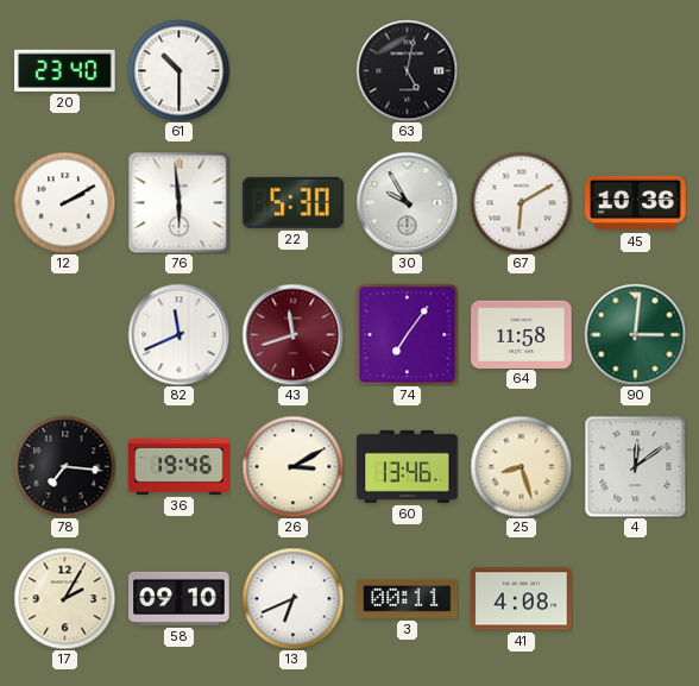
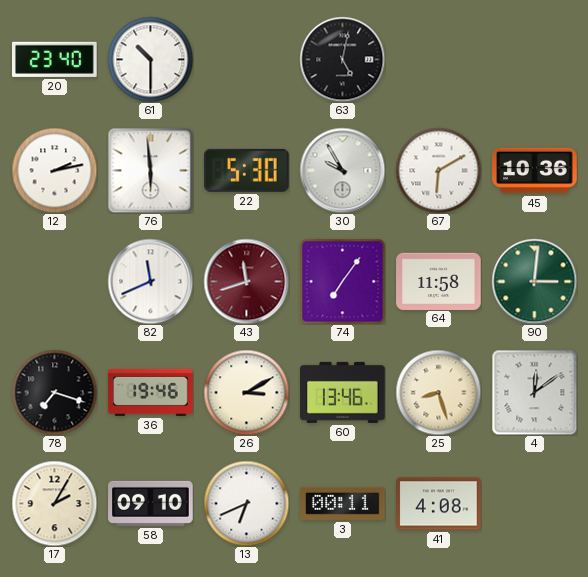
12: 2:10 -> 2:13
78: 7:16 -> 7:18
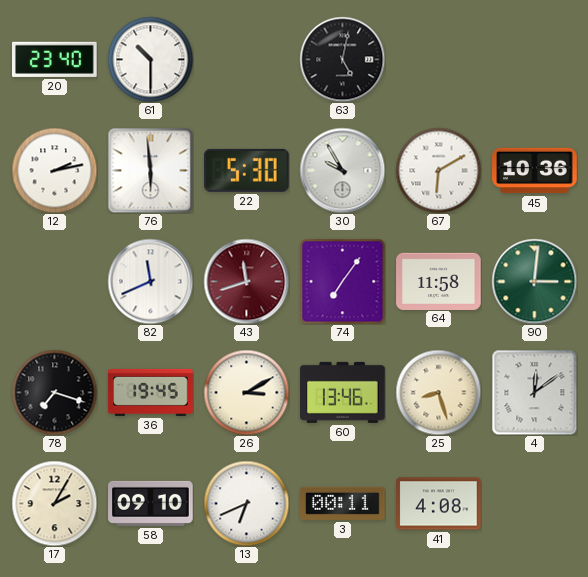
36: 19:46 -> 19:45
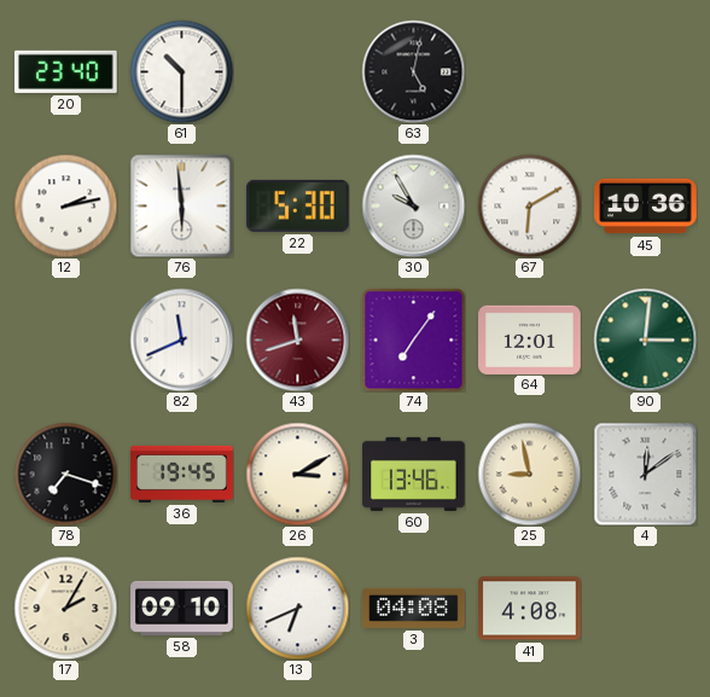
64: 11:58 -> 12:01
25: 8:27 -> 8:58
3: 00:11 -> 04:08
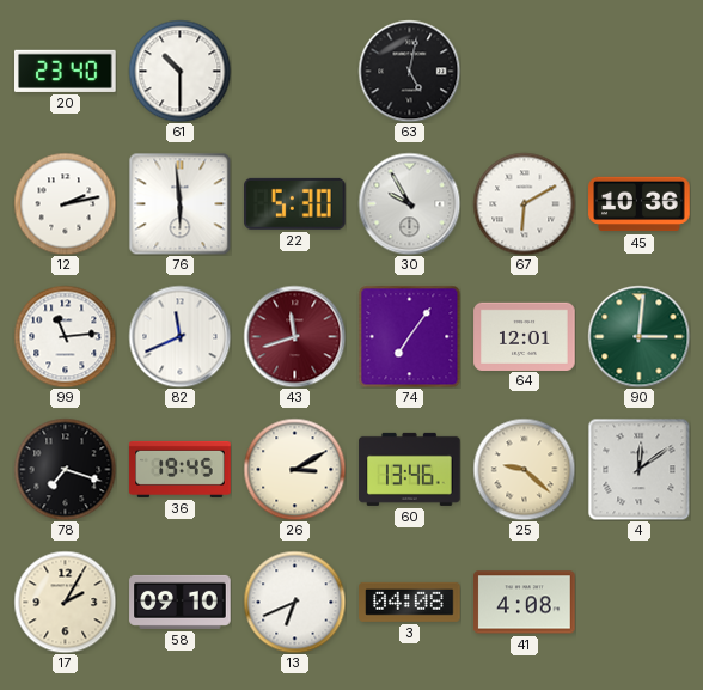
99: none -> 11:14
25: 8:58 -> 9:22
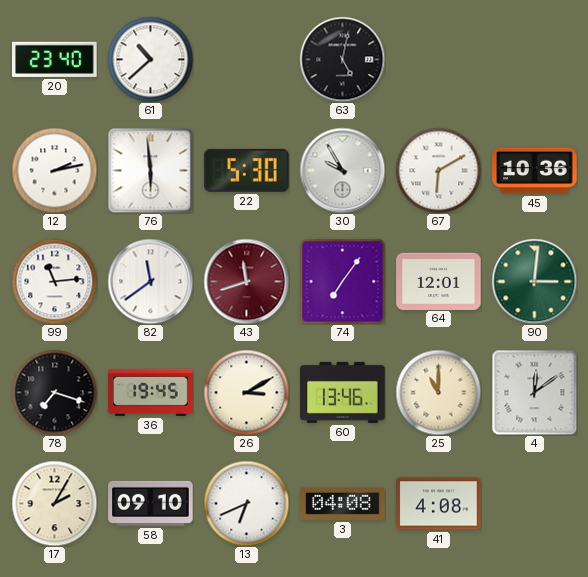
61: 10:30 -> 10:38
82: 11:41 -> 11:39
25: 9:22 -> 11:00
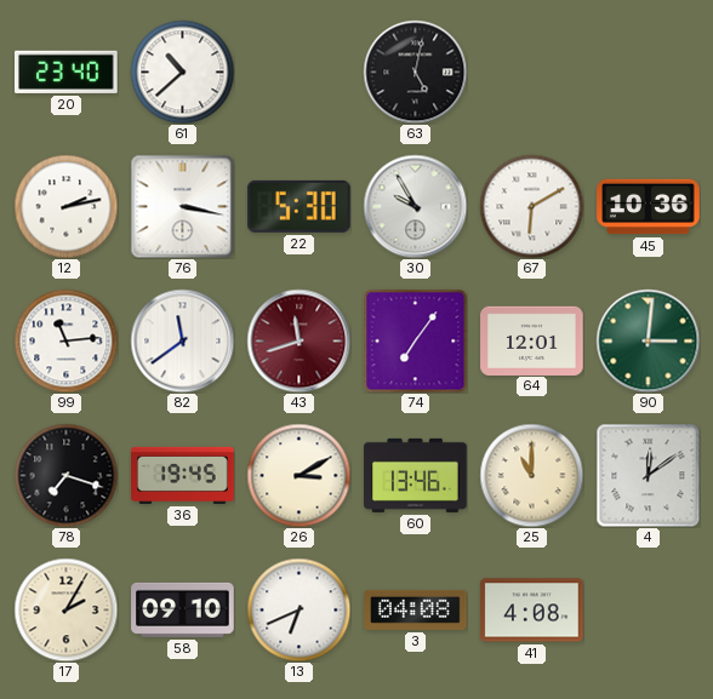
76: 5:59 -> 3:17
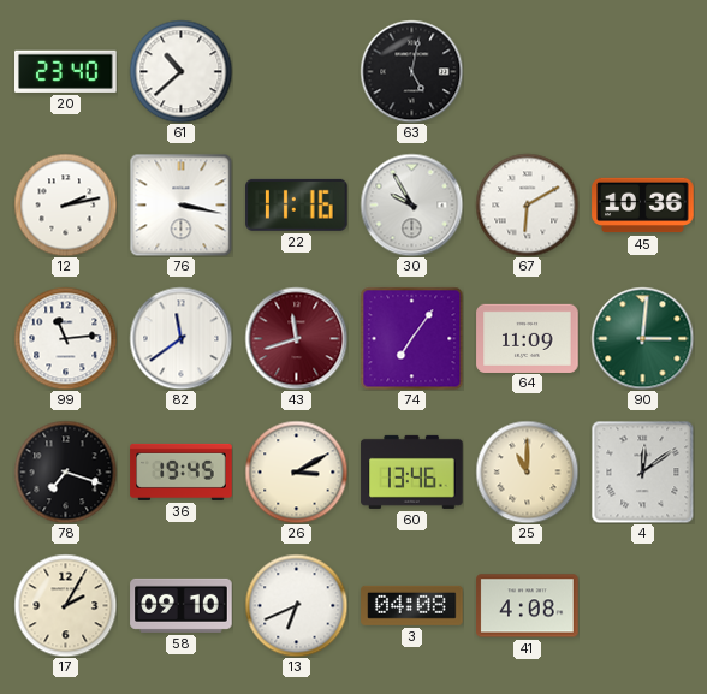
22: 5:30 -> 11:16
64: 12:01 -> 11:09
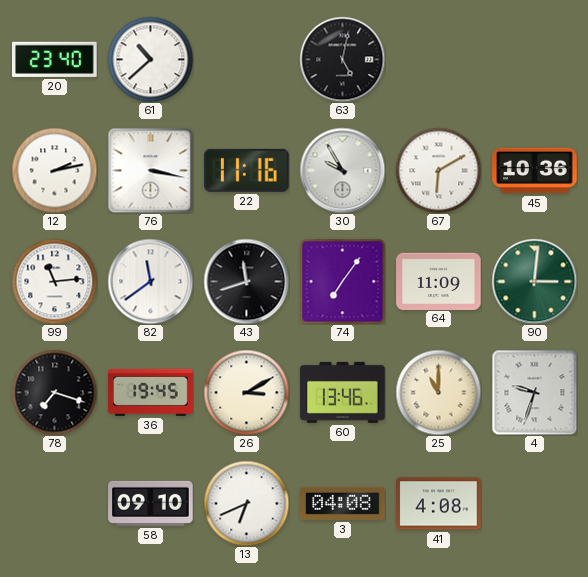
43 dial: burgundy -> black
4: 12:09 -> 9:33
17: 2:05 -> none
